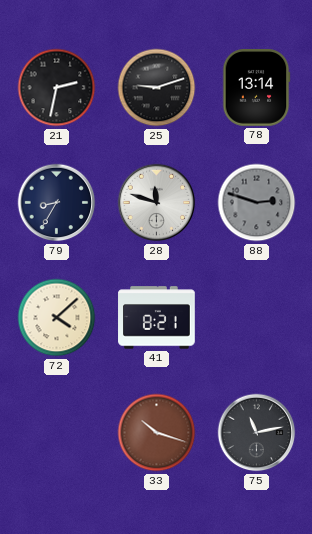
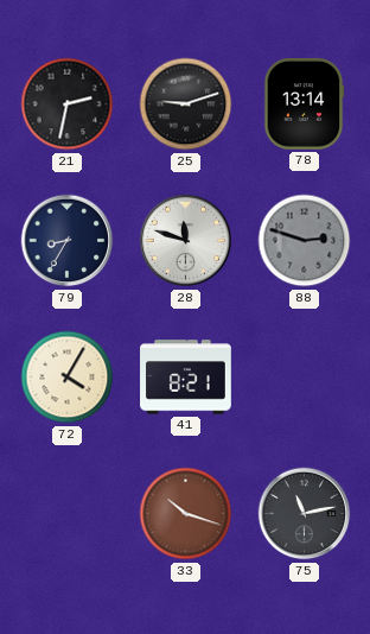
72: 4:08 -> 4:05
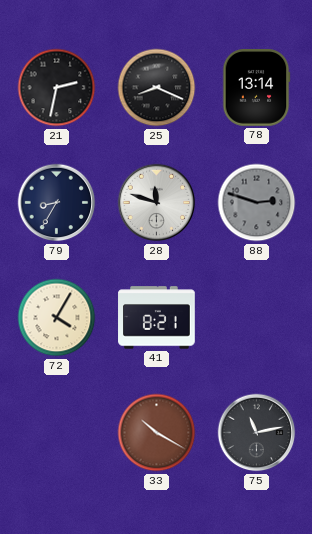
25: 9:12 -> 8:19
33: 10:18 -> 10:20
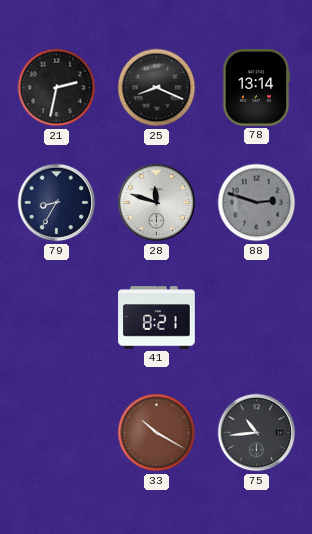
72: 4:05 -> none
75: 11:13 -> 10:44
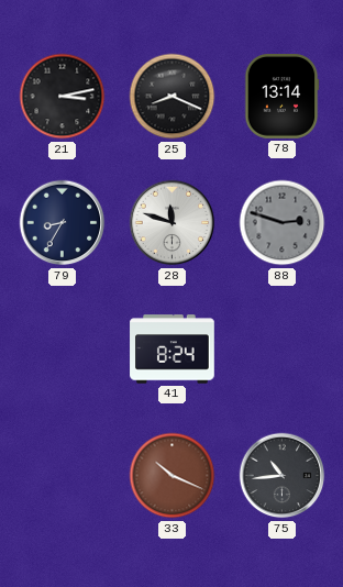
21: 2:32 -> 3:13
41: 8:21 -> 8:24
33: 10:20 -> 10:19
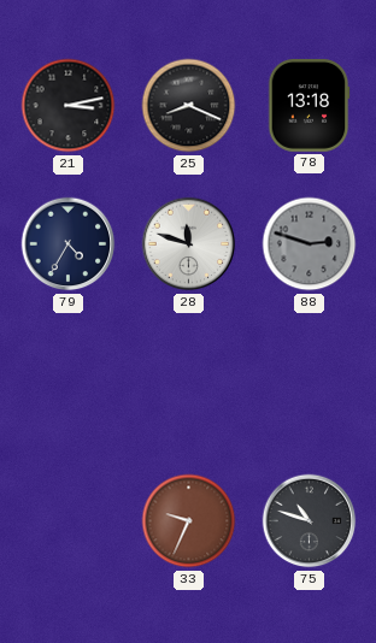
78: 13:14 -> 13:18
79: 8:35 -> 4:35
41: 8:24 -> none
33: 10:19 -> 9:34
75: 10:44 -> 10:48
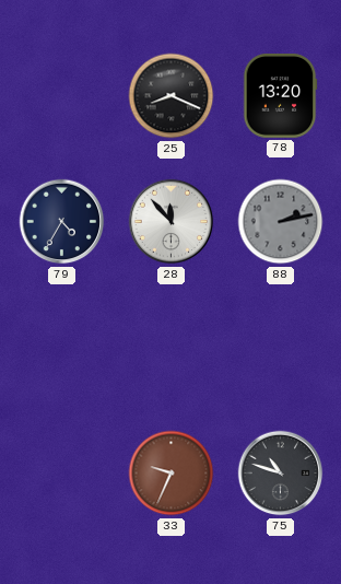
21: 3:13 -> none
78: 13:18 -> 13:20
28: 11:48 -> 11:53
88: 2:48 -> 2:13
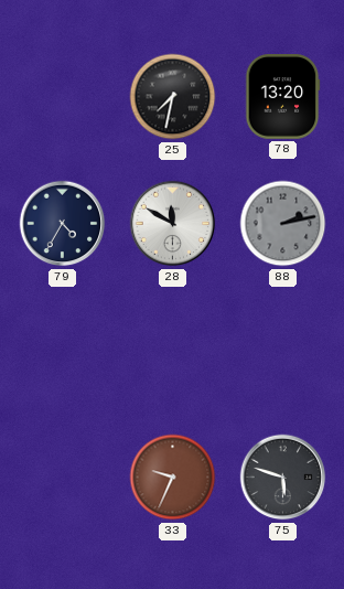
25: 8:19 -> 7:32
28: 11:53 -> 11:50
75: 10:48 -> 5:48
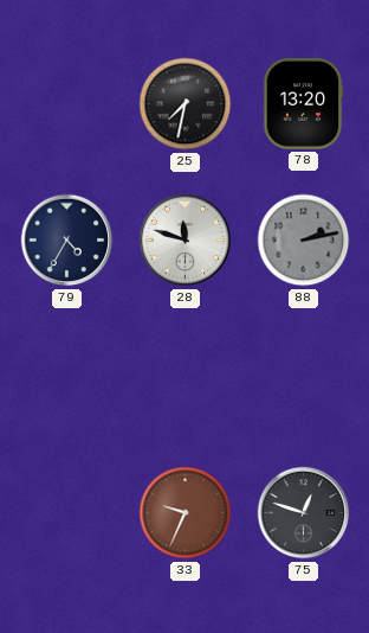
28: 11:50 -> 11:48
75: 5:48 -> 12:48
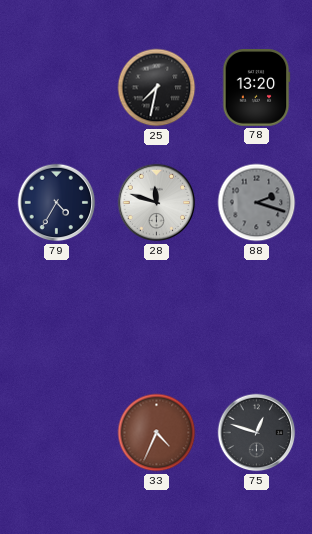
88: 2:13 -> 2:18
33: 9:34 -> 4:34
